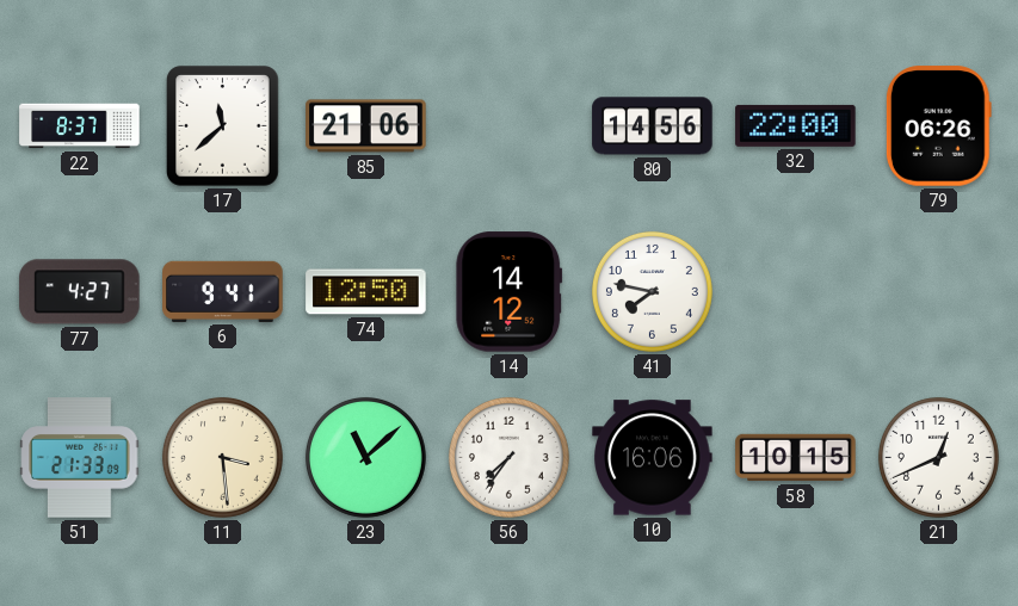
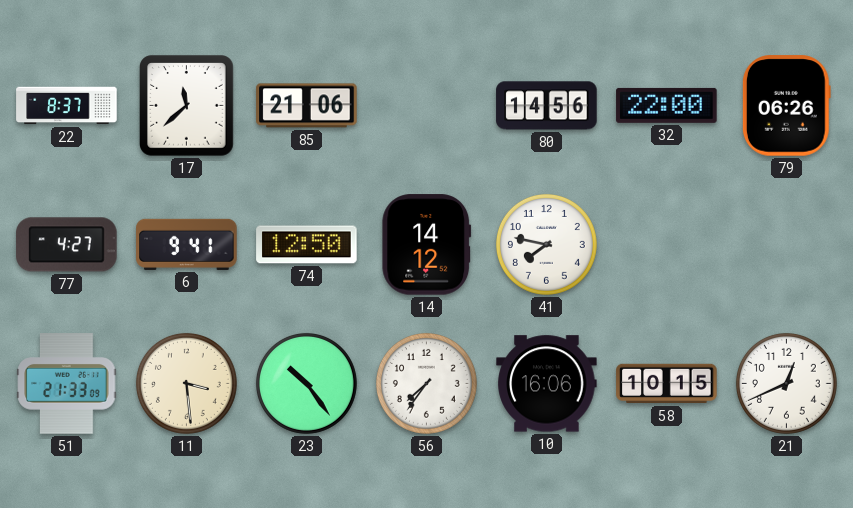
23: 11:08 -> 10:24
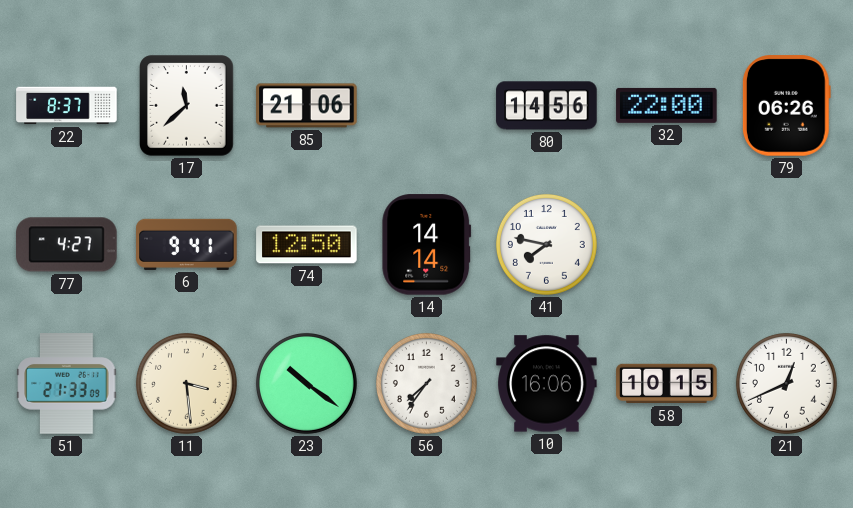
14: 14:12 -> 14:14
23: 10:24 -> 10:21
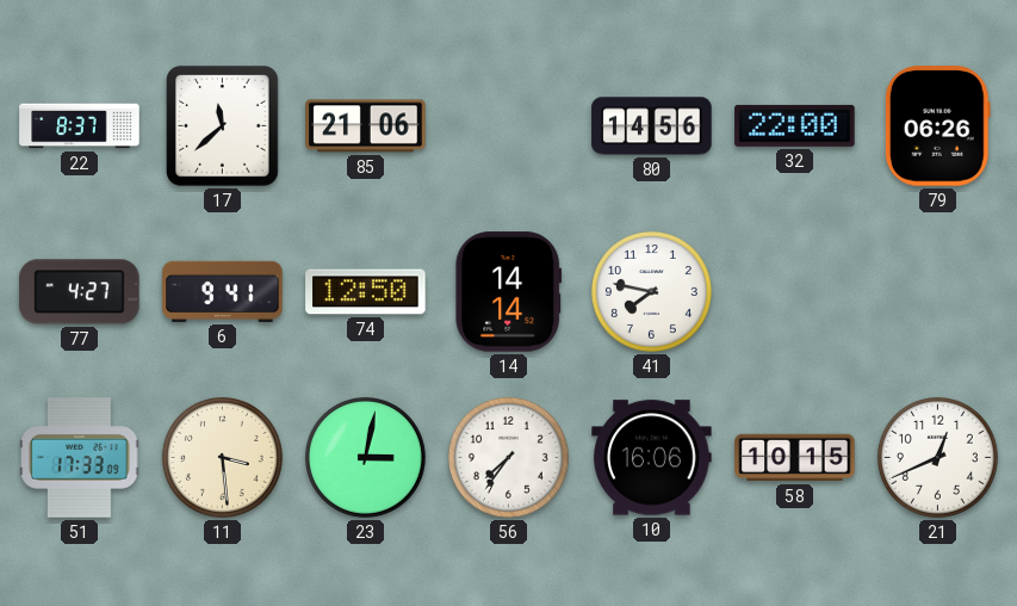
51: 21:33 -> 17:33
23: 10:21 -> 3:02
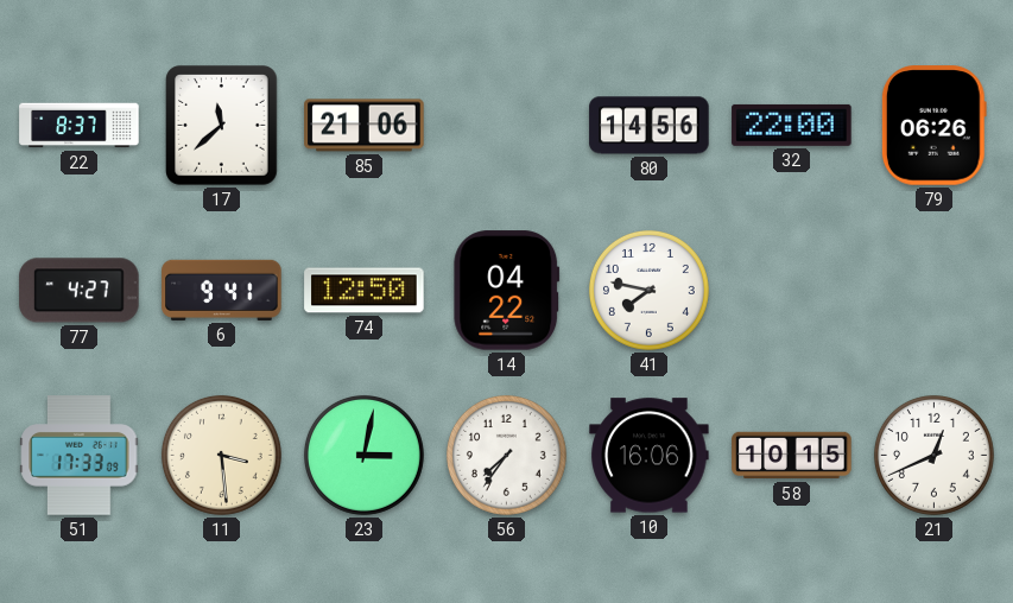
14: 14:14 -> 04:22
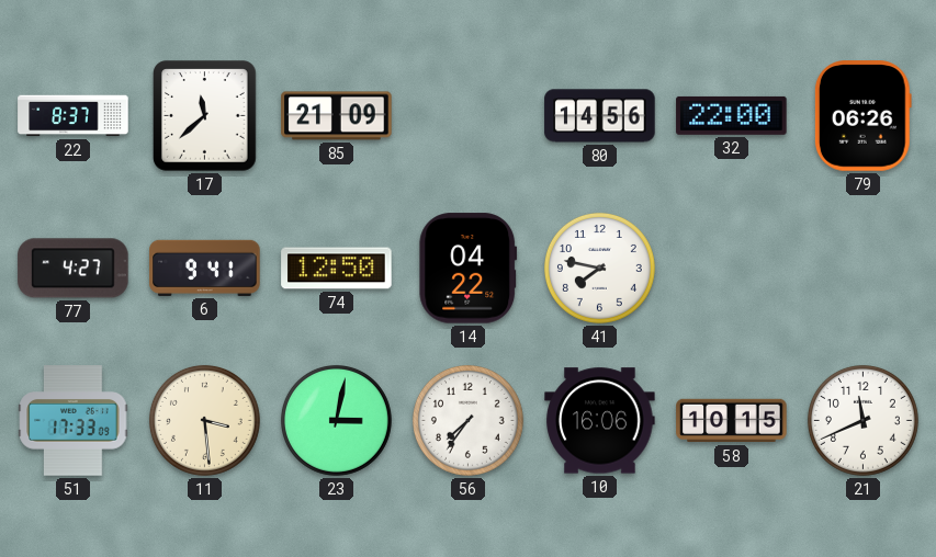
85: 21:06 -> 21:09
21: 12:41 -> 11:41
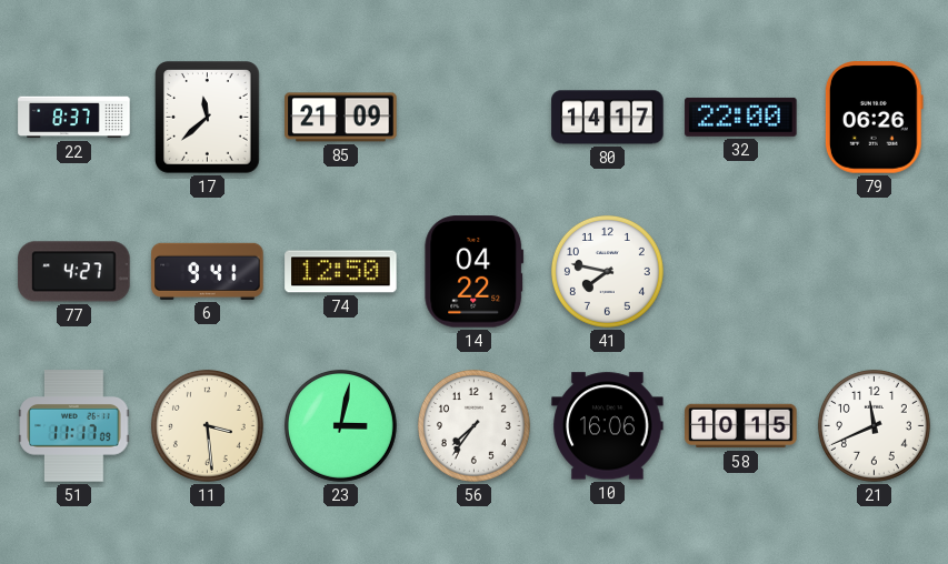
80: 14:56 -> 14:17
51: 17:33 -> 11:17
